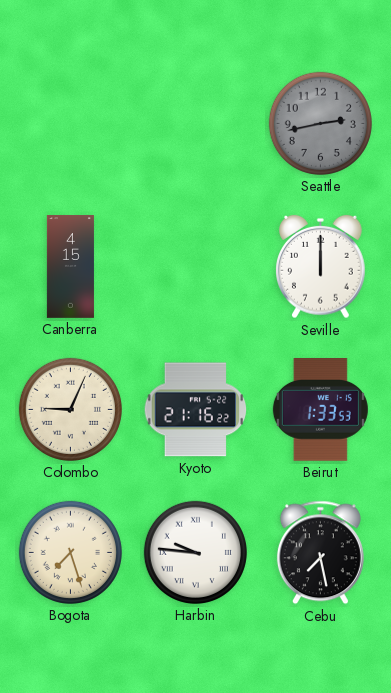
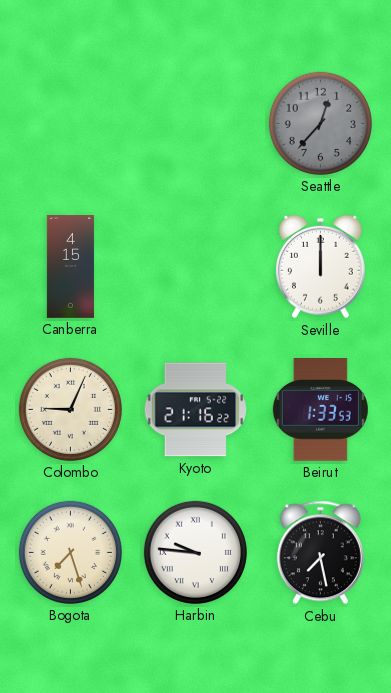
Seattle: 2:43 -> 12:37
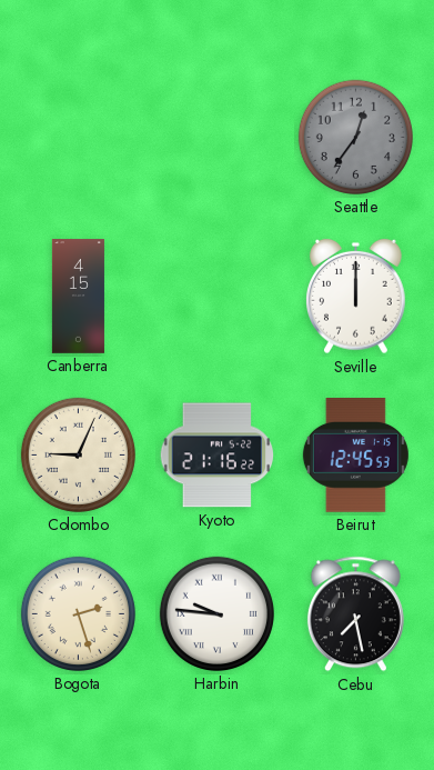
Seattle: 12:37 -> 12:36
Beirut: 1:33 -> 12:45
Bogota: 7:27 -> 2:27
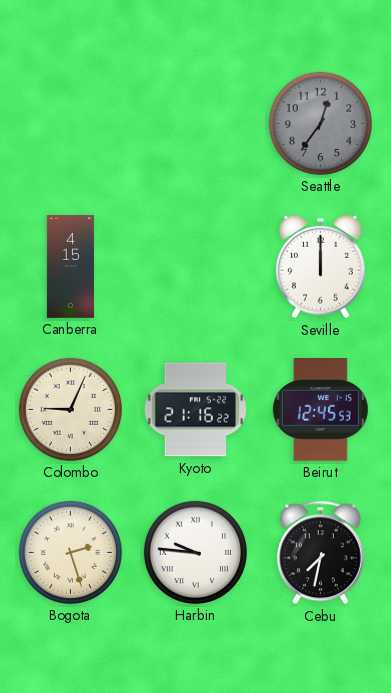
Cebu: 7:28 -> 7:32
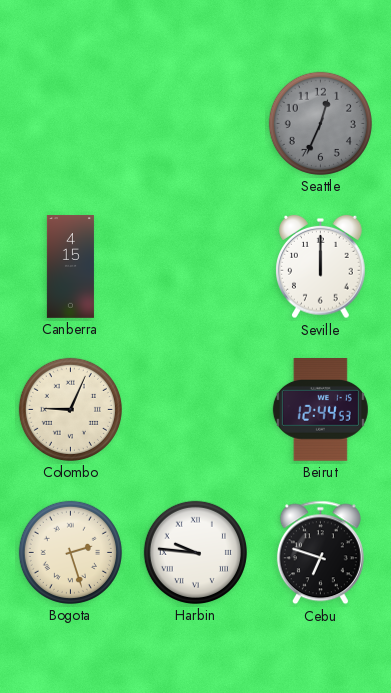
Seattle: 12:36 -> 12:34
Kyoto: 21:16 -> none
Beirut: 12:45 -> 12:44
Cebu: 7:32 -> 6:48
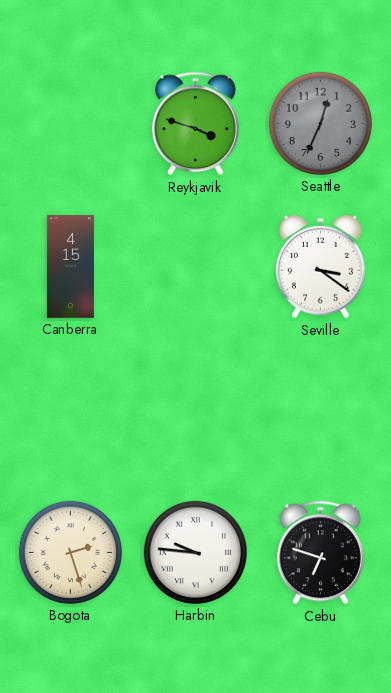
Reykjavik: none -> 3:48
Seville: 12:00 -> 3:21
Colombo: 9:04 -> none
Beirut: 12:44 -> none
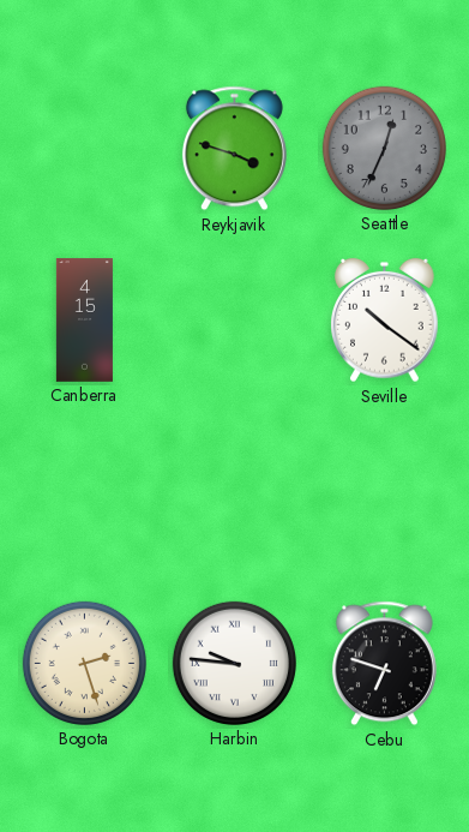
Seville: 3:21 -> 10:21
